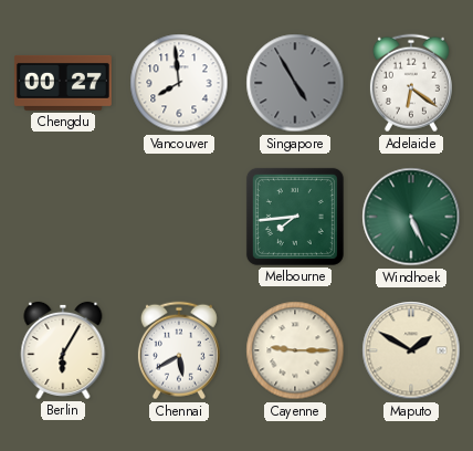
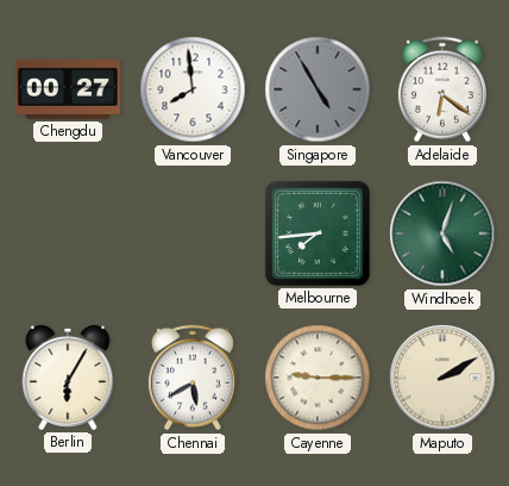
Windhoek: 5:26 -> 5:03
Maputo: 1:50 -> 2:10
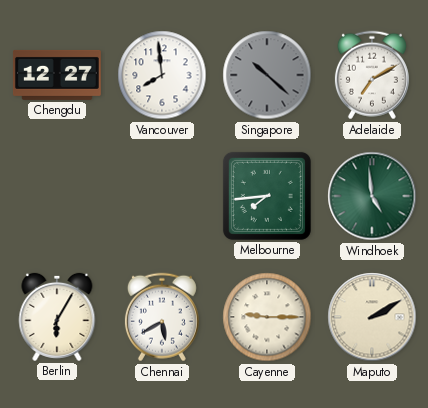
Chengdu: 00:27 -> 12:27
Singapore: 4:55 -> 10:22
Adelaide: 6:21 -> 7:10
Windhoek: 5:03 -> 4:59
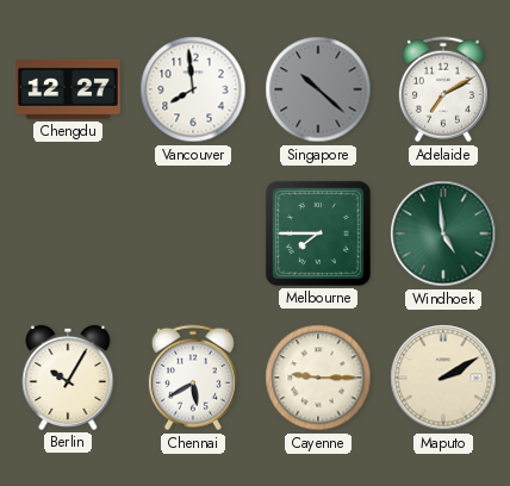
Melbourne: 7:44 -> 7:45
Berlin: 6:05 -> 10:05
